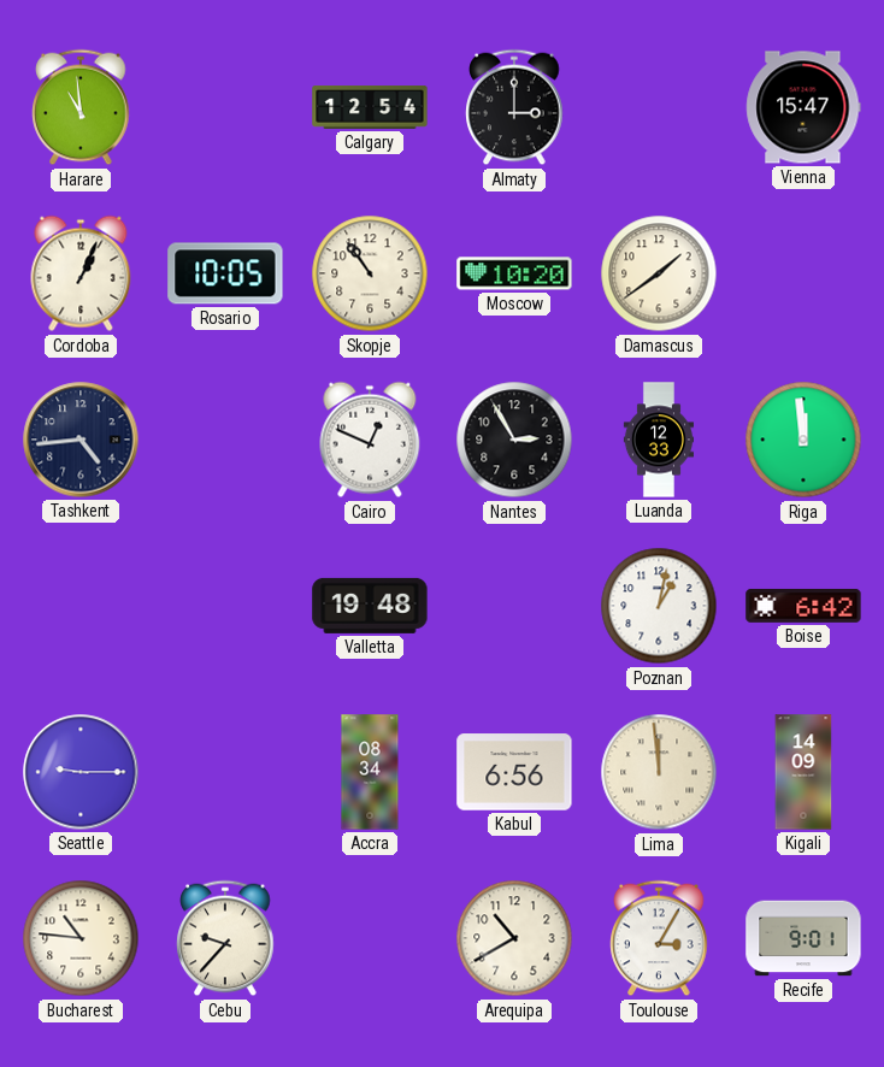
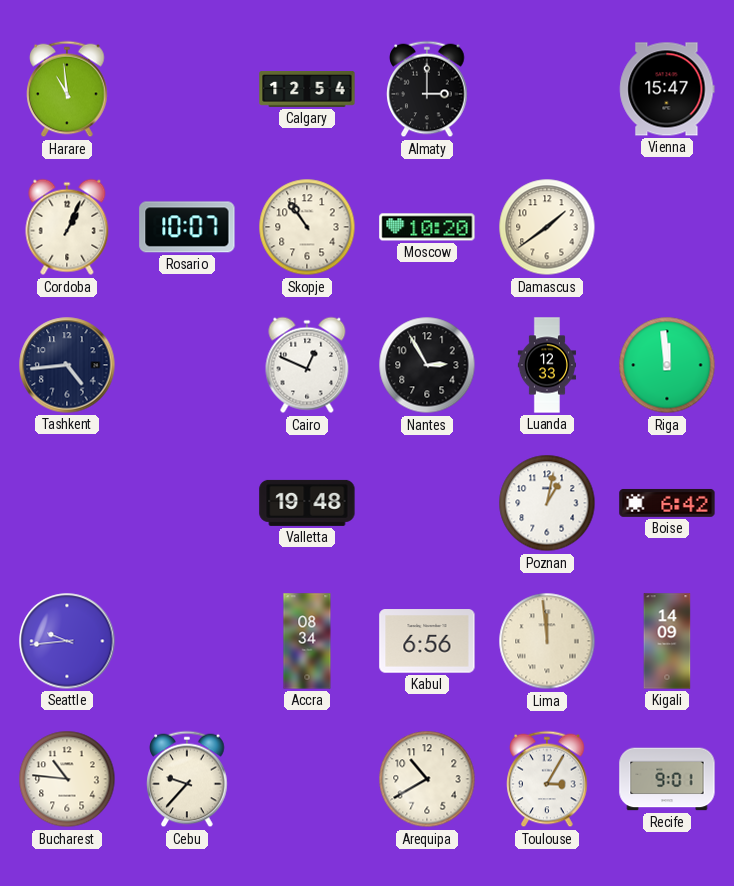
Rosario: 10:05 -> 10:07
Seattle: 9:15 -> 9:44
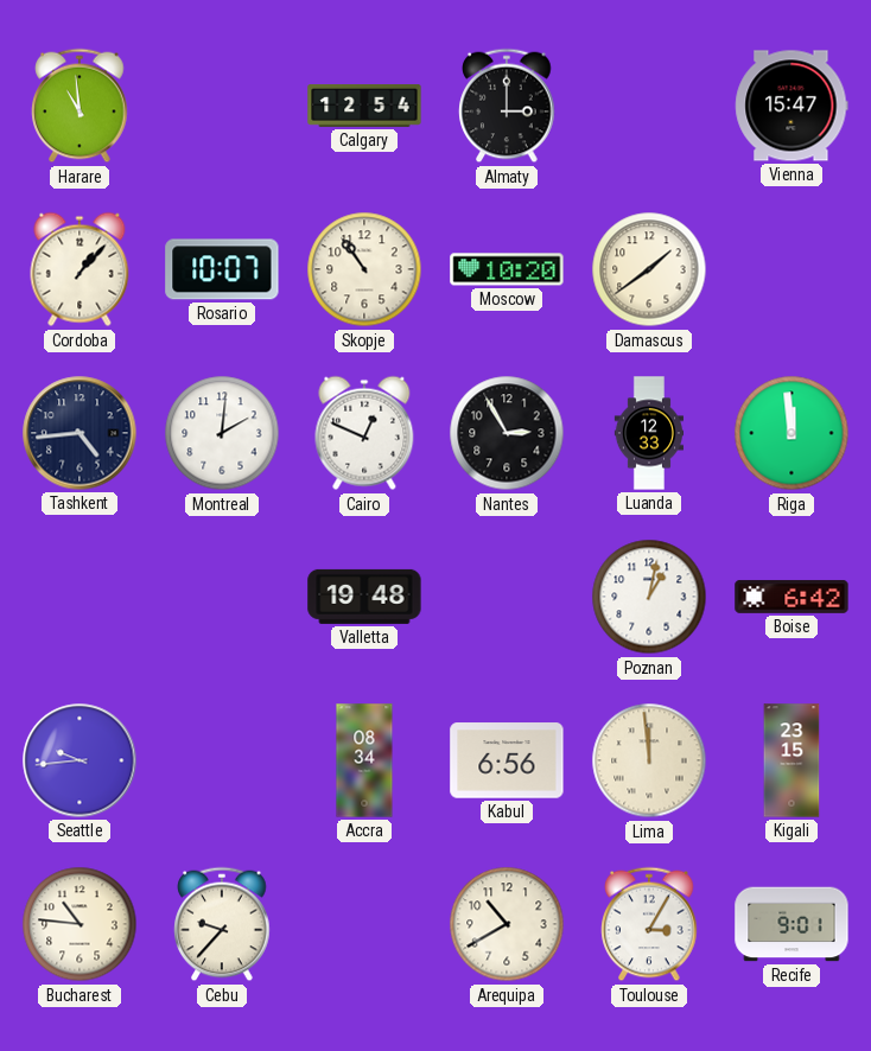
Cordoba: 1:04 -> 1:07
Montreal: none -> 2:01
Kigali: 14:09 -> 23:15
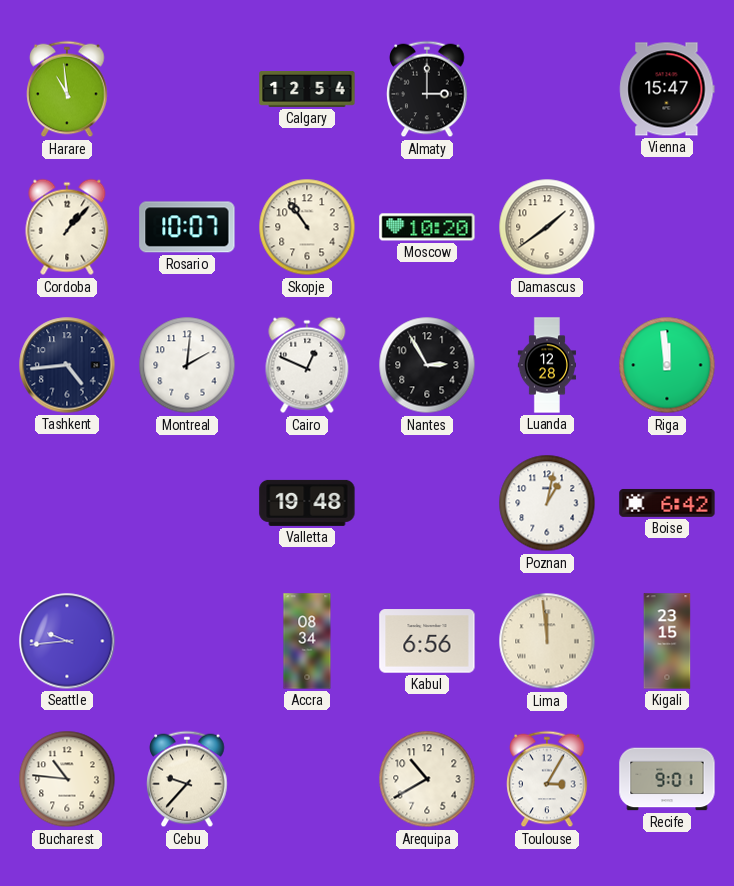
Luanda: 12:33 -> 12:28
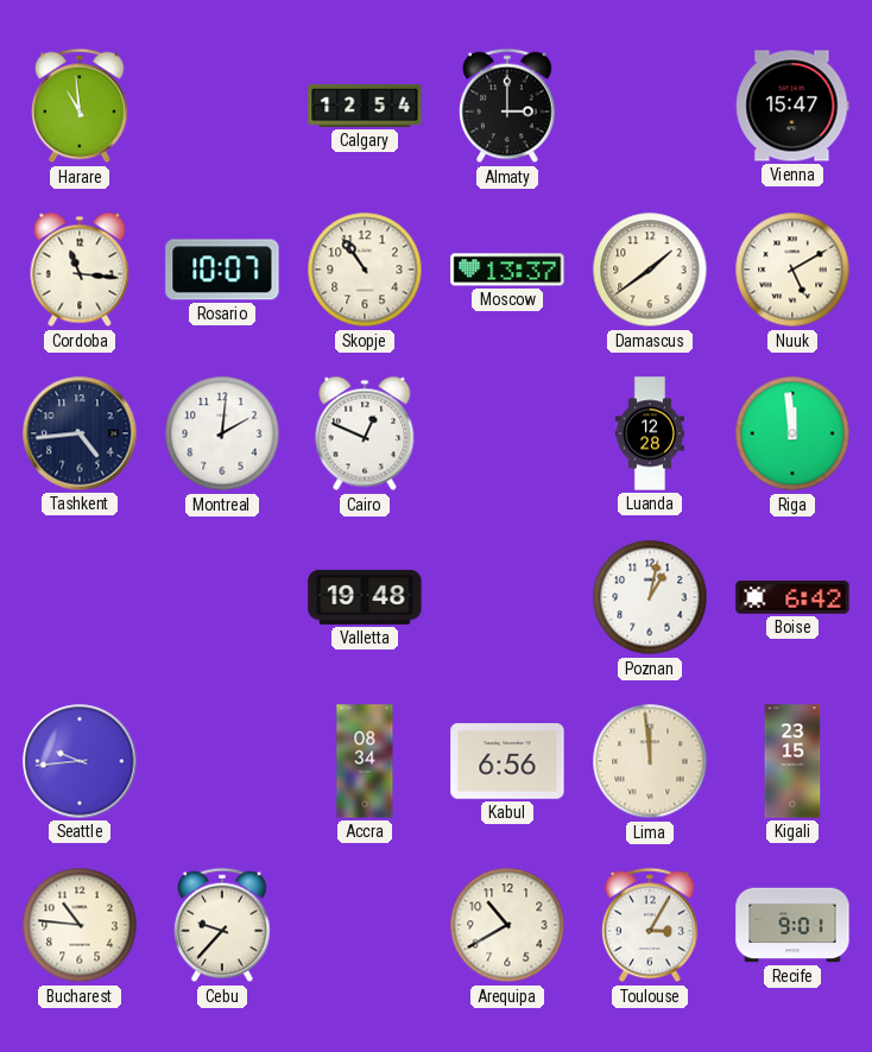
Cordoba: 1:07 -> 11:16
Moscow: 10:20 -> 13:37
Nuuk: none -> 5:10
Nantes: 2:55 -> none
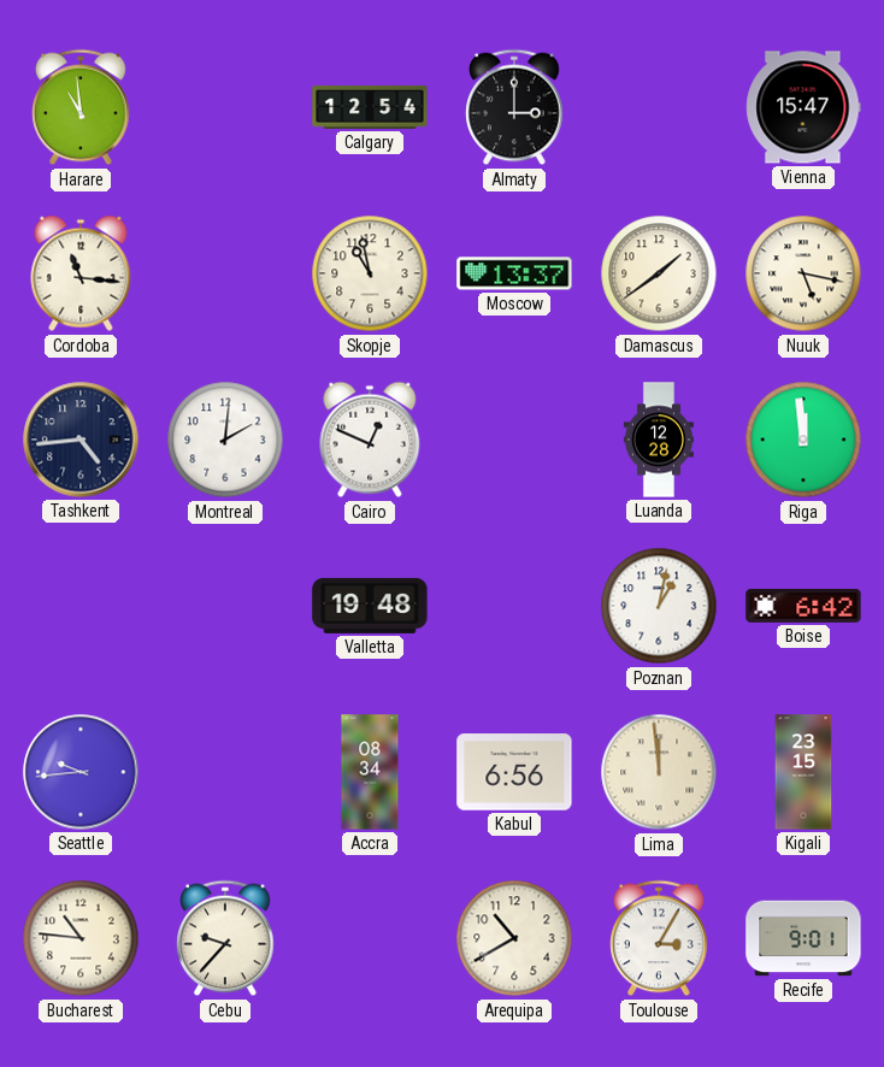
Rosario: 10:07 -> none
Skopje: 10:54 -> 10:58
Nuuk: 5:10 -> 5:17
